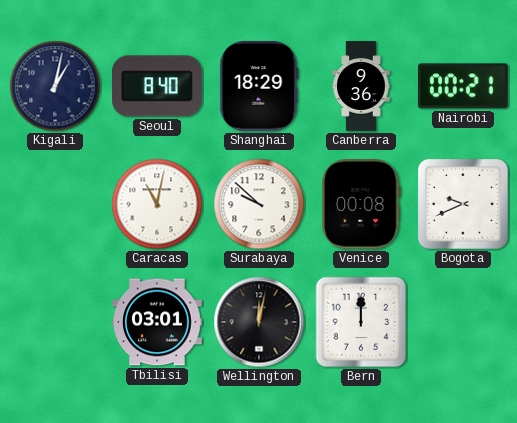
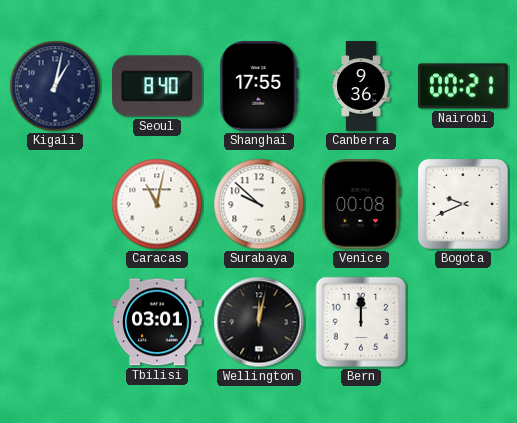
Shanghai: 18:29 -> 17:55
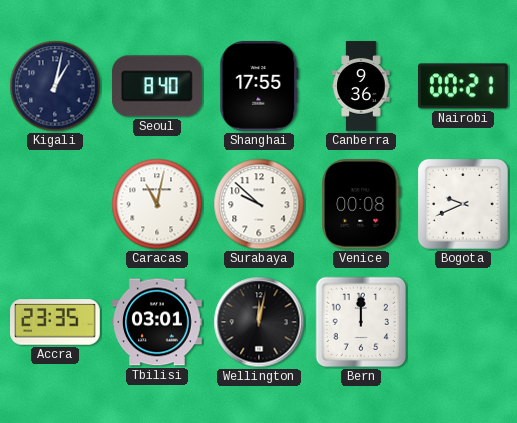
Accra: none -> 23:35
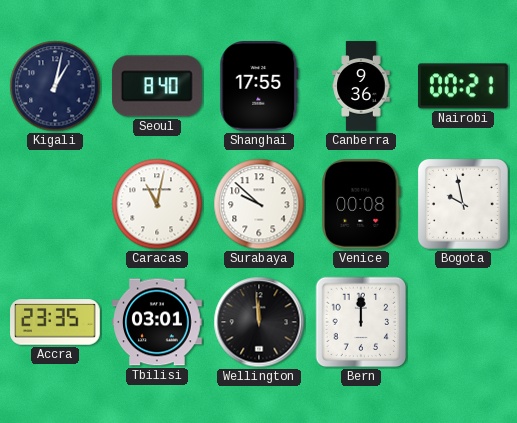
Bogota: 9:41 -> 9:58
Wellington: 12:02 -> 11:59
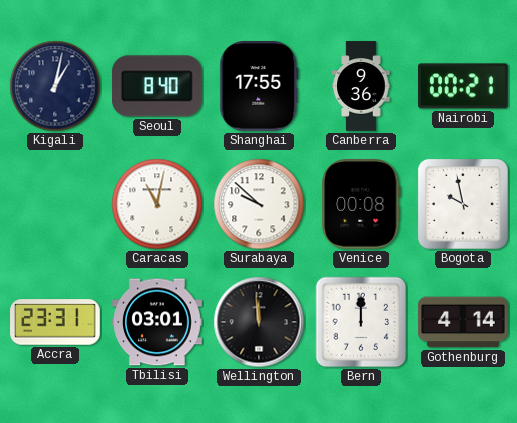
Accra: 23:35 -> 23:31
Gothenburg: none -> 4:14
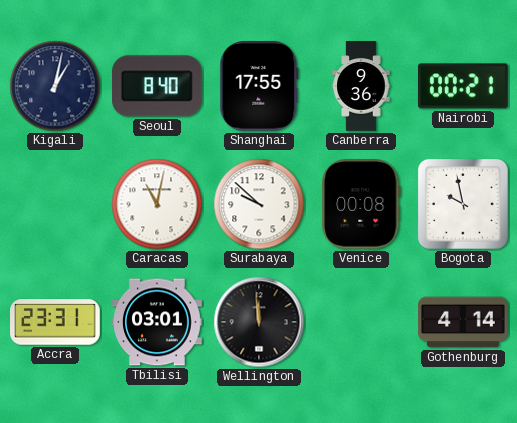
Bern: 12:00 -> none
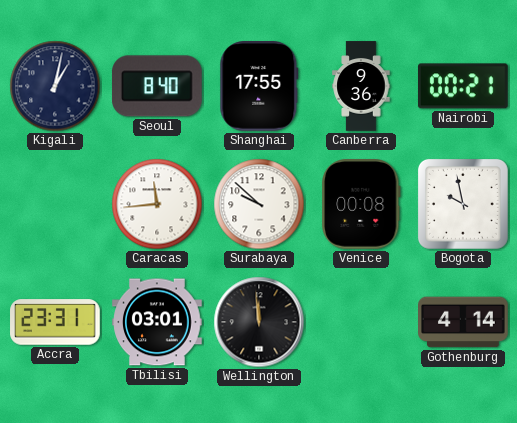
Caracas: 11:02 -> 11:44
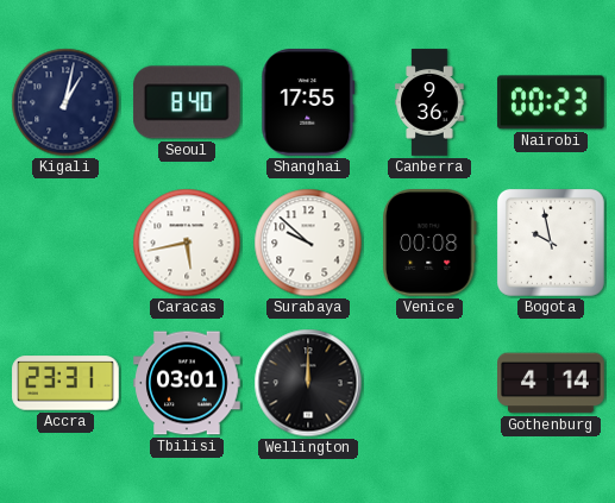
Nairobi: 00:21 -> 00:23
Caracas: 11:44 -> 5:43
Wellington: 11:59 -> 12:00
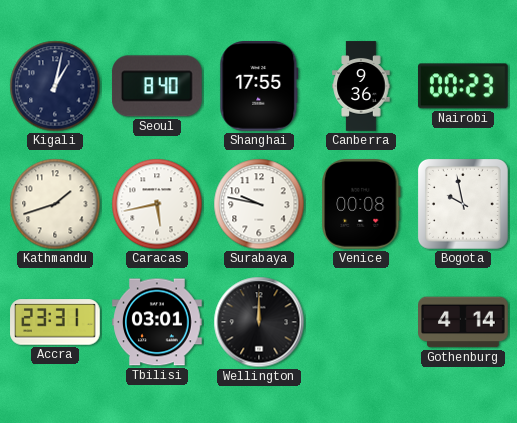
Kathmandu: none -> 1:42
Surabaya: 9:52 -> 9:47
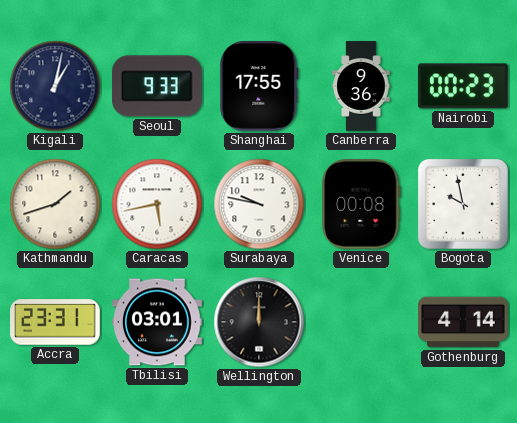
Seoul: 8:40 -> 9:33
